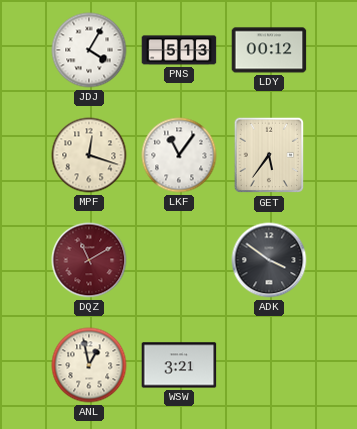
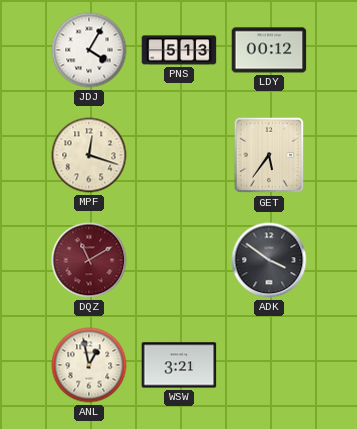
LKF: 11:06 -> none
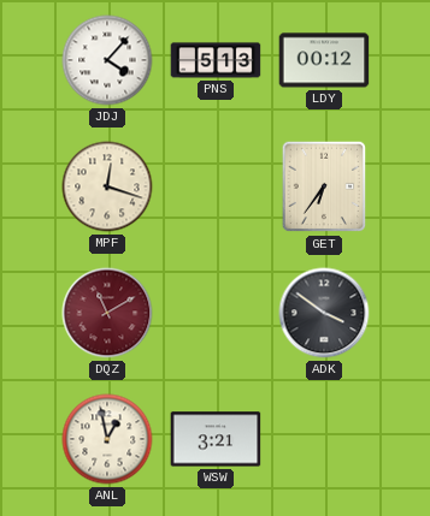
JDJ: 4:05 -> 4:07
GET: 5:36 -> 6:36
